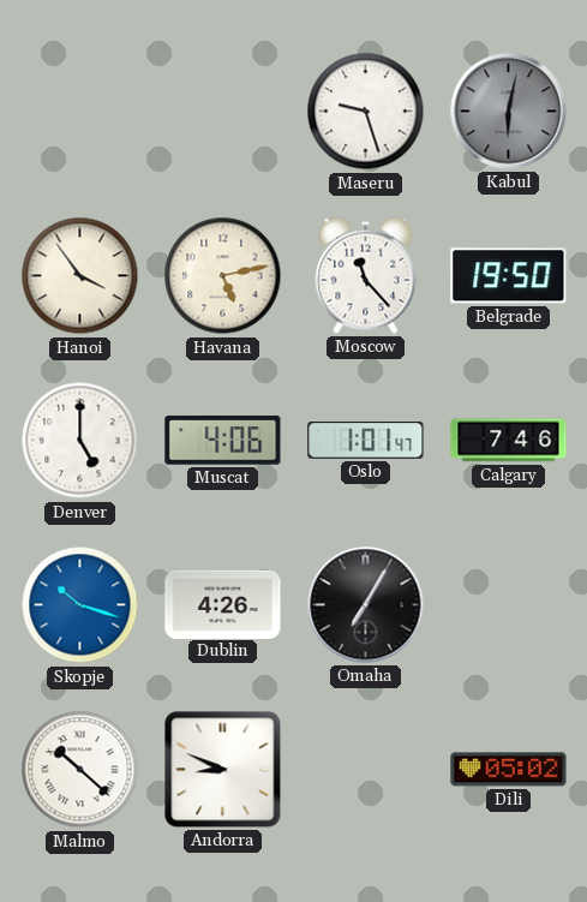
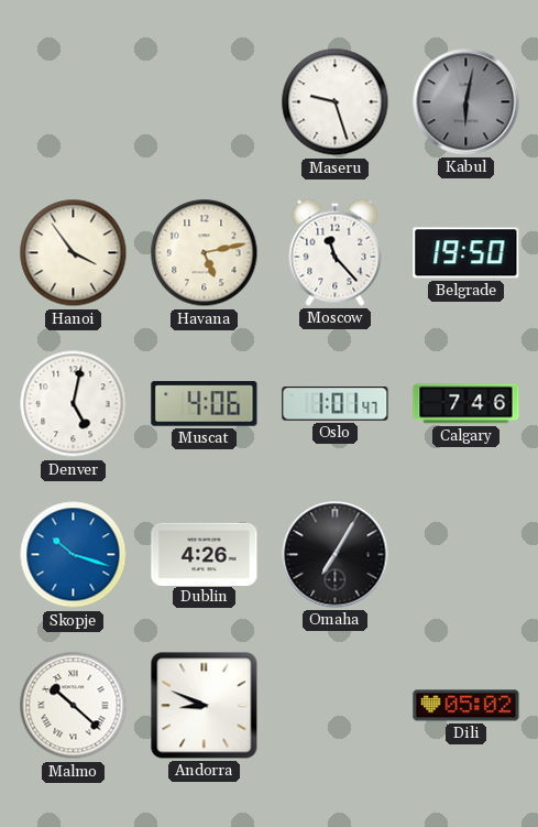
Denver: 5:00 -> 5:02
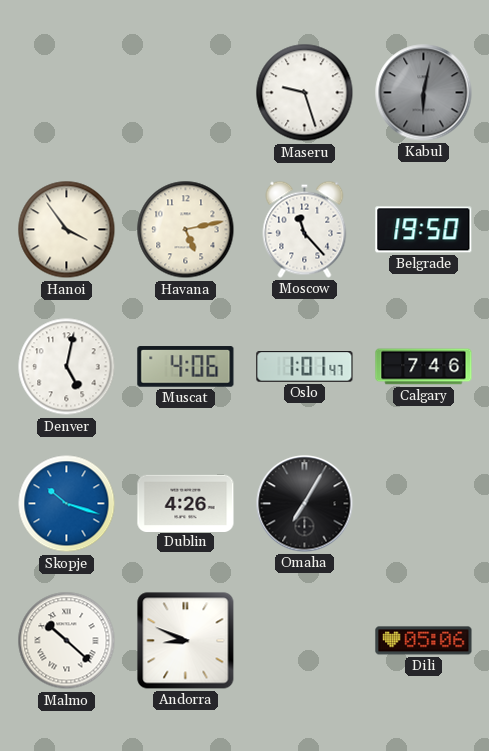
Dili: 05:02 -> 05:06
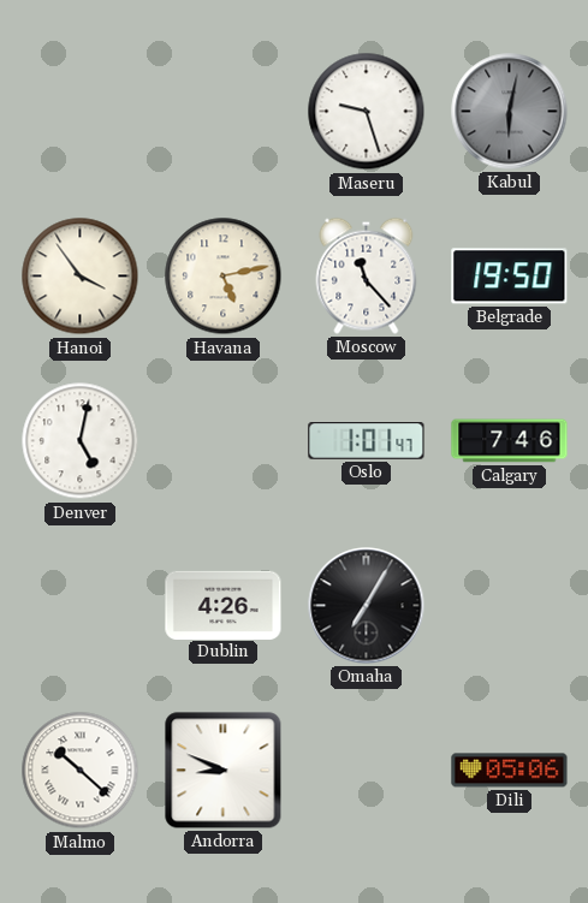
Muscat: 4:06 -> none
Skopje: 10:18 -> none
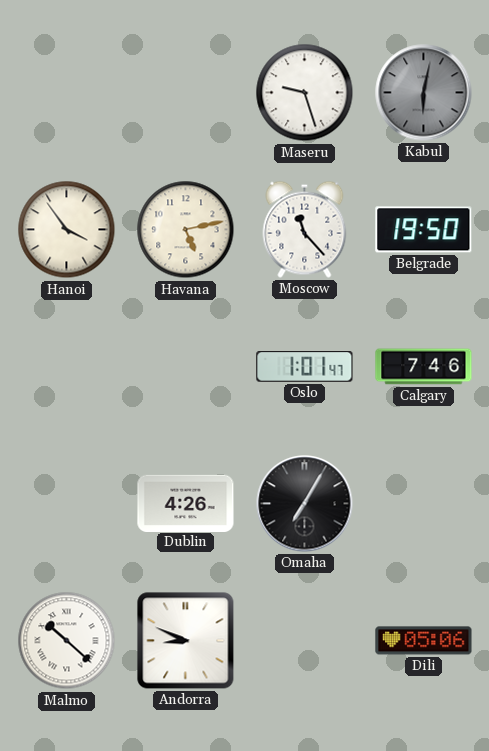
Denver: 5:02 -> none
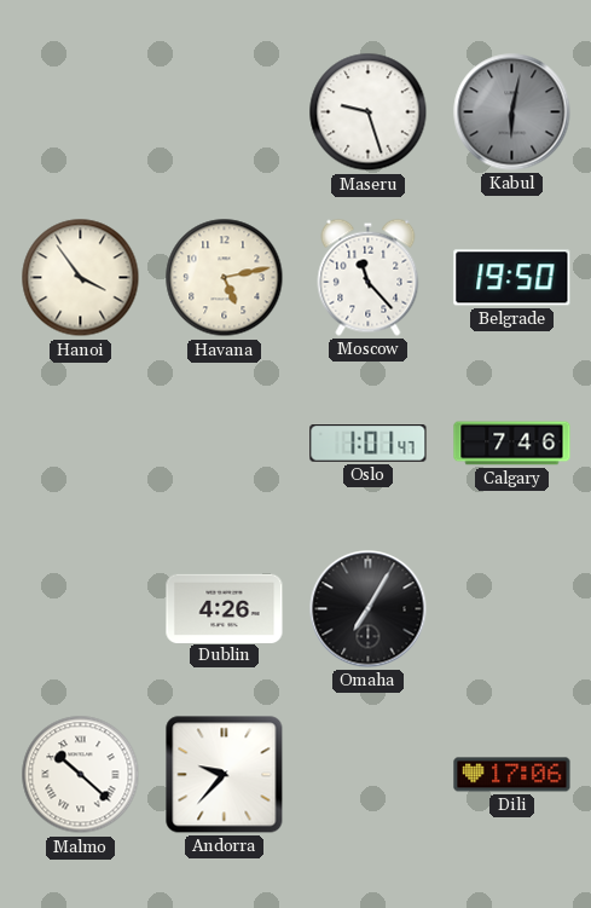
Andorra: 8:49 -> 9:37
Dili: 05:06 -> 17:06
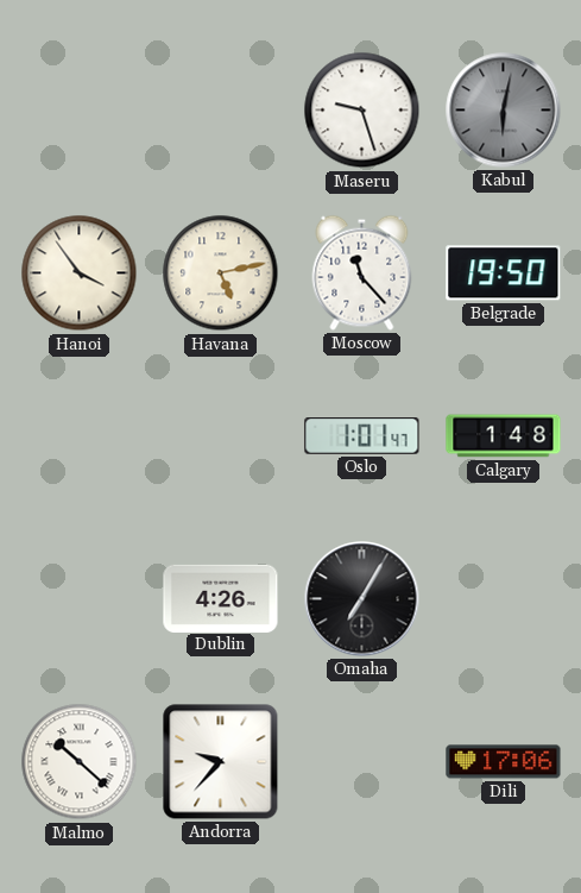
Calgary: 7:46 -> 1:48
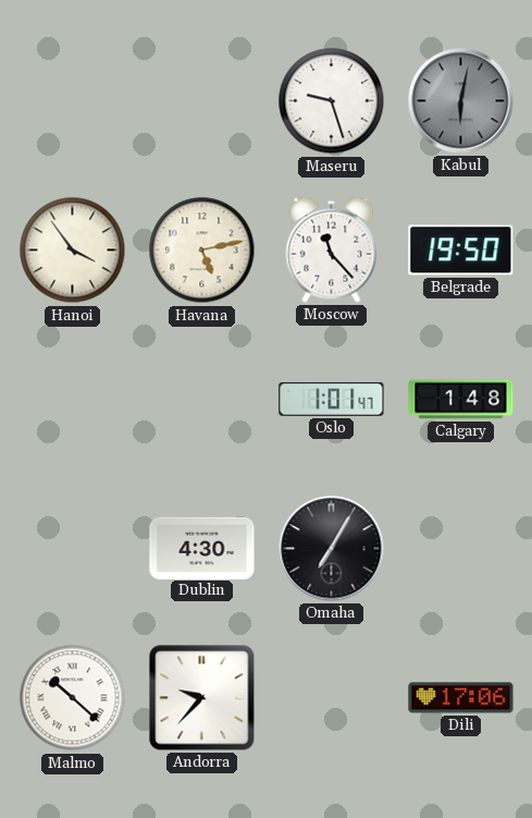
Dublin: 4:26 -> 4:30
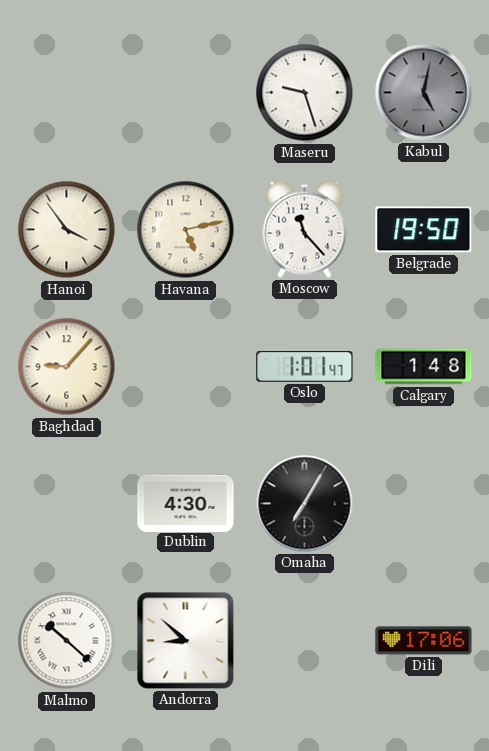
Kabul: 6:02 -> 5:02
Baghdad: none -> 9:07
Andorra: 9:37 -> 8:52
